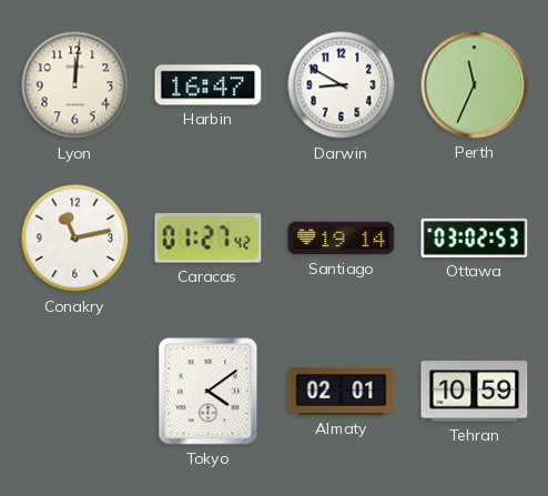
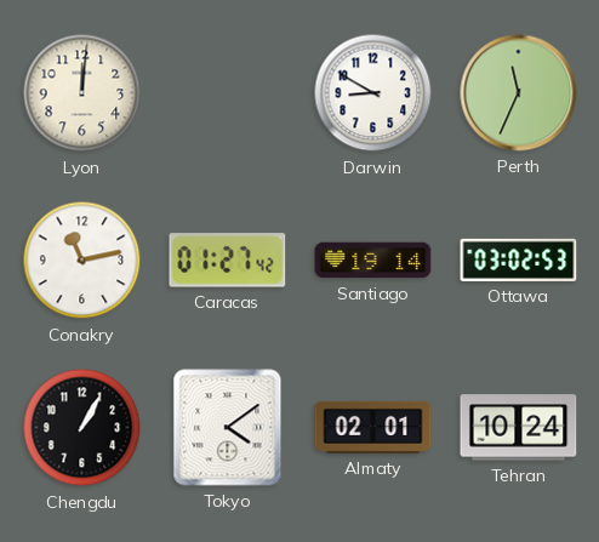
Harbin: 16:47 -> none
Chengdu: none -> 1:05
Tehran: 10:59 -> 10:24
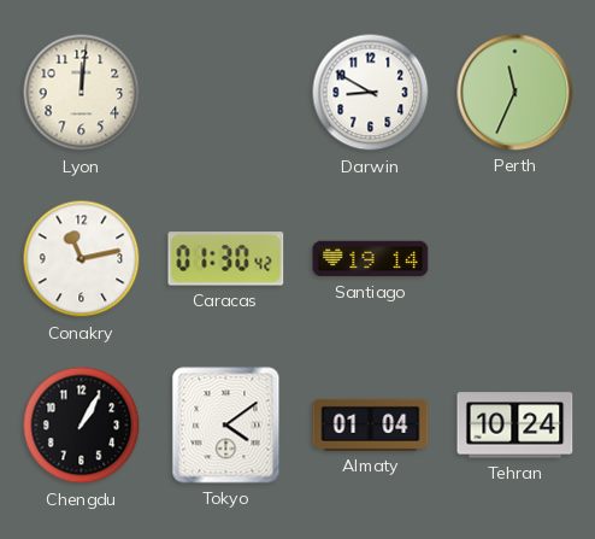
Caracas: 01:27 -> 01:30
Ottawa: 03:02 -> none
Almaty: 02:01 -> 01:04
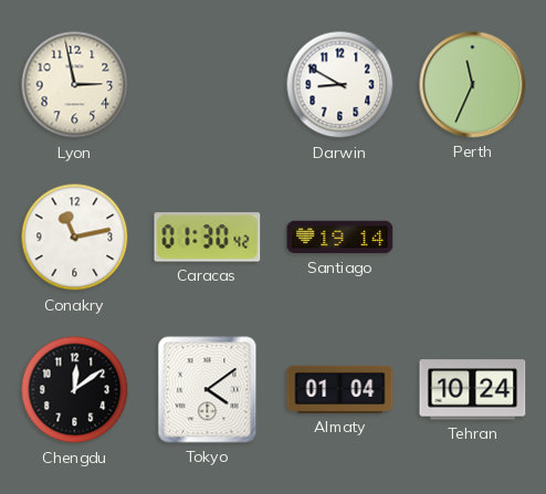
Lyon: 12:01 -> 2:58
Chengdu: 1:05 -> 12:09
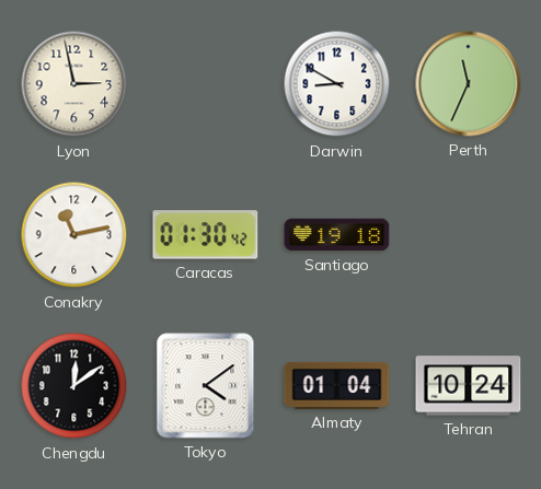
Santiago: 19:14 -> 19:18
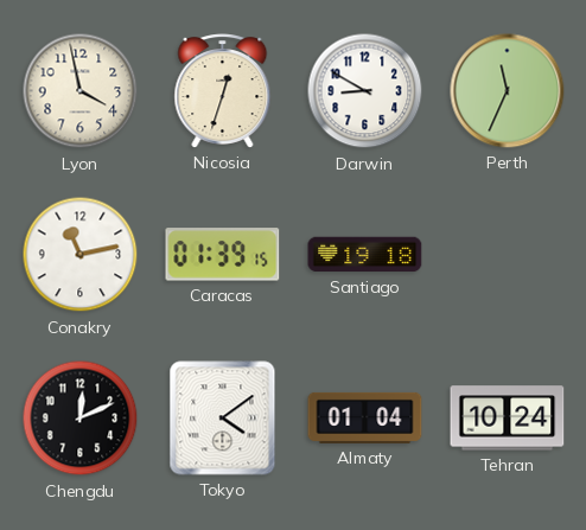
Lyon: 2:58 -> 3:58
Nicosia: none -> 12:33
Caracas: 01:30 -> 01:39
Chengdu: 12:09 -> 12:11
